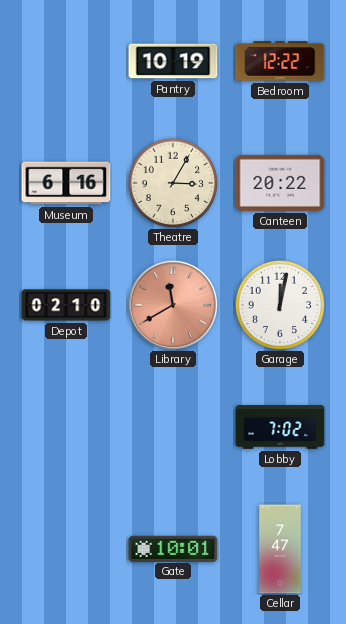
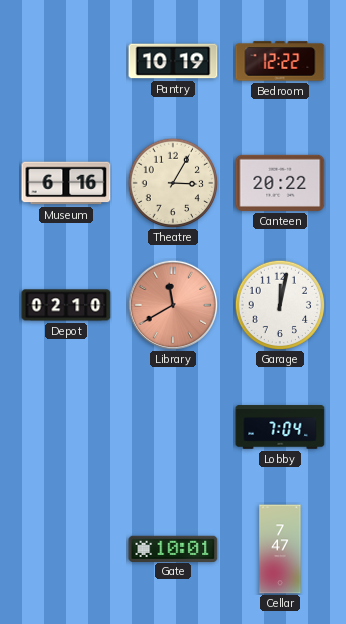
Lobby: 7:02 -> 7:04
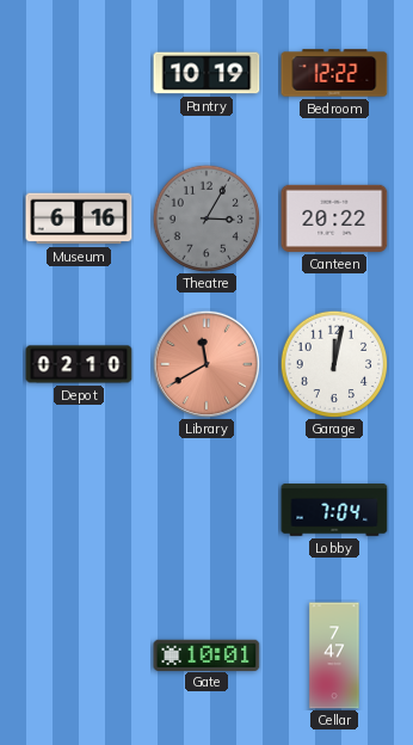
Theatre dial: cream -> grey
